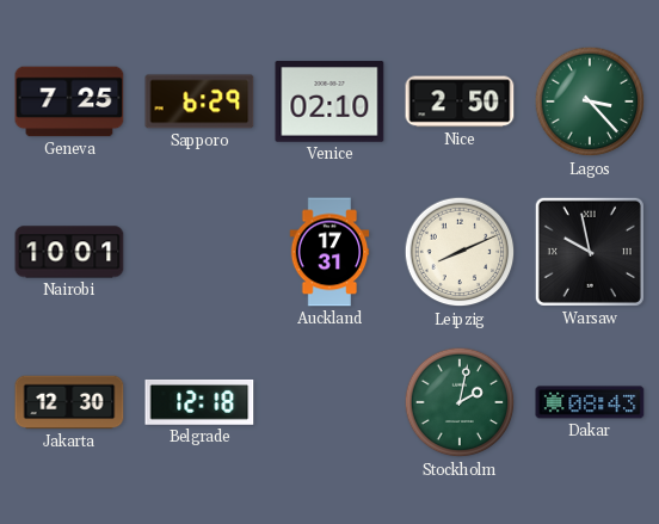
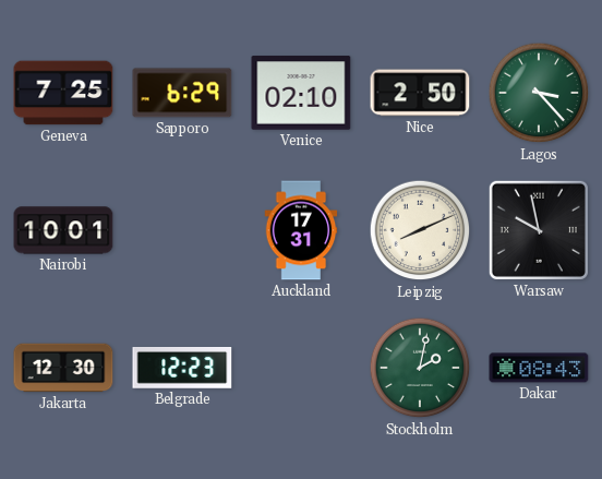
Belgrade: 12:18 -> 12:23
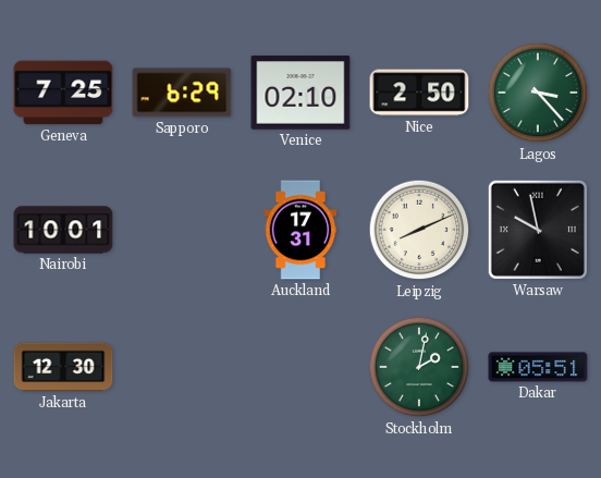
Belgrade: 12:23 -> none
Dakar: 08:43 -> 05:51
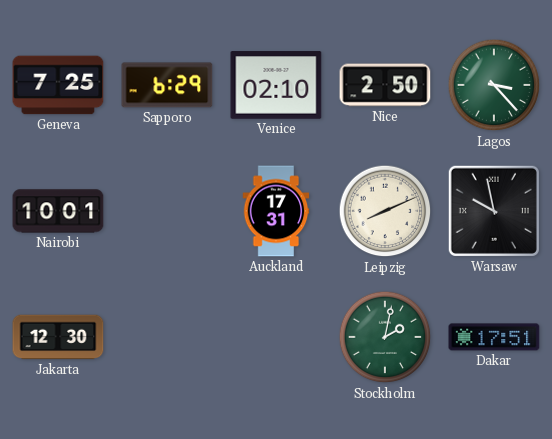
Dakar: 05:51 -> 17:51
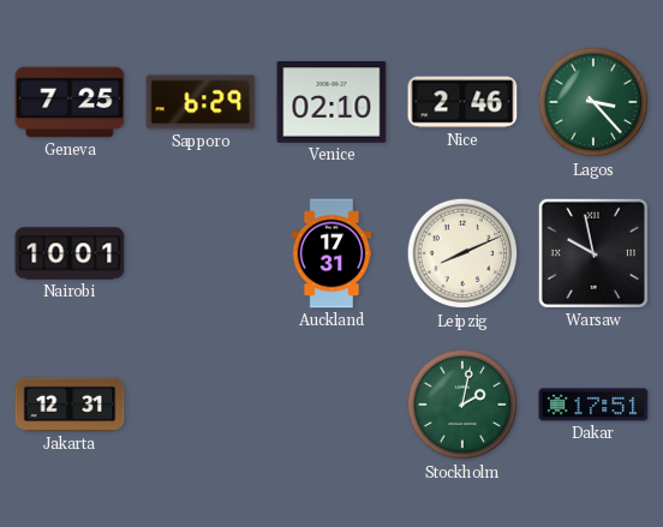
Nice: 2:50 -> 2:46
Jakarta: 12:30 -> 12:31
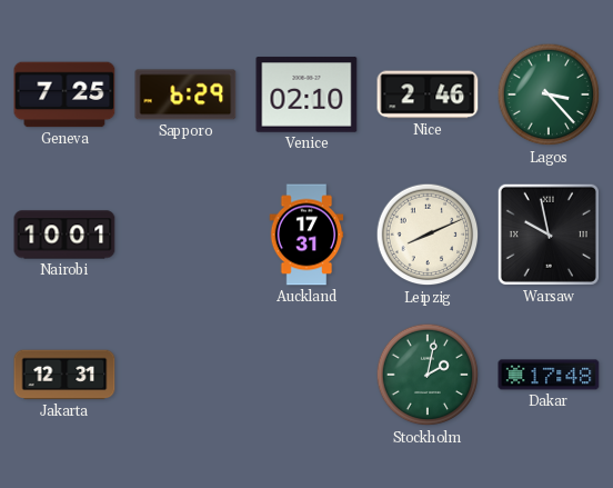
Dakar: 17:51 -> 17:48
